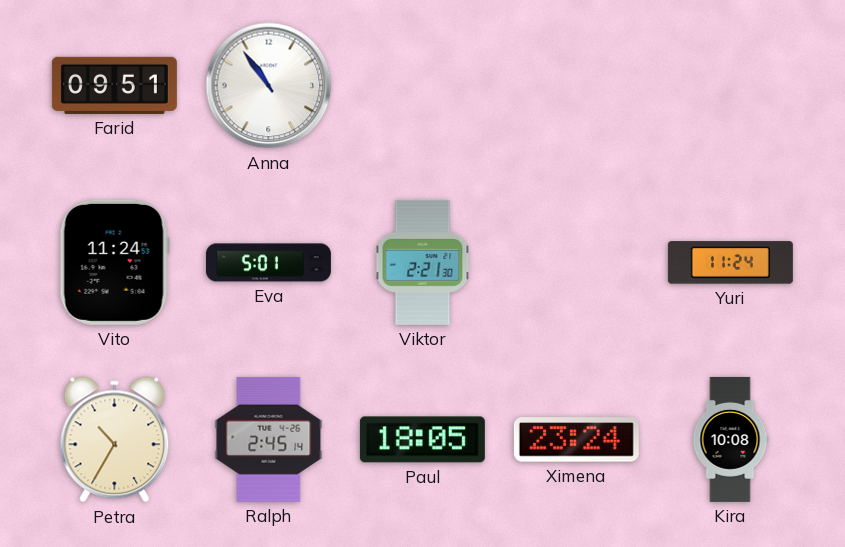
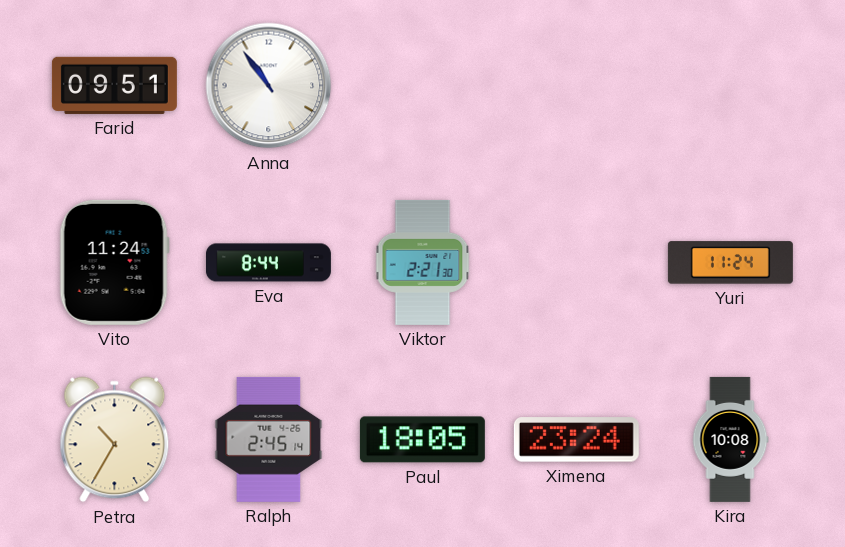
Eva: 5:01 -> 8:44
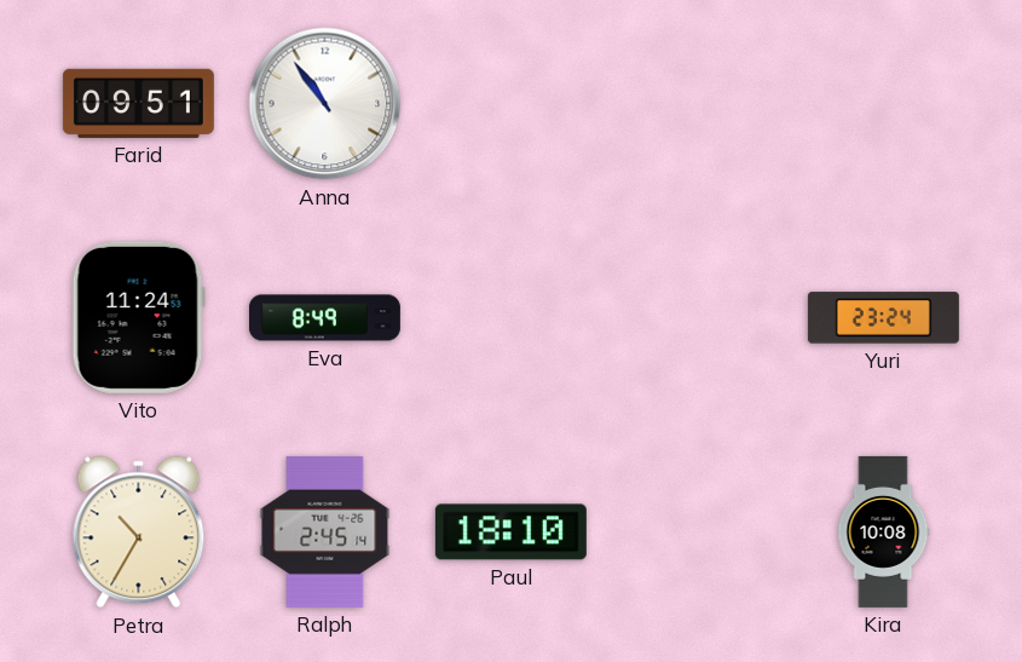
Eva: 8:44 -> 8:49
Viktor: 2:21 -> none
Yuri: 11:24 -> 23:24
Paul: 18:05 -> 18:10
Ximena: 23:24 -> none
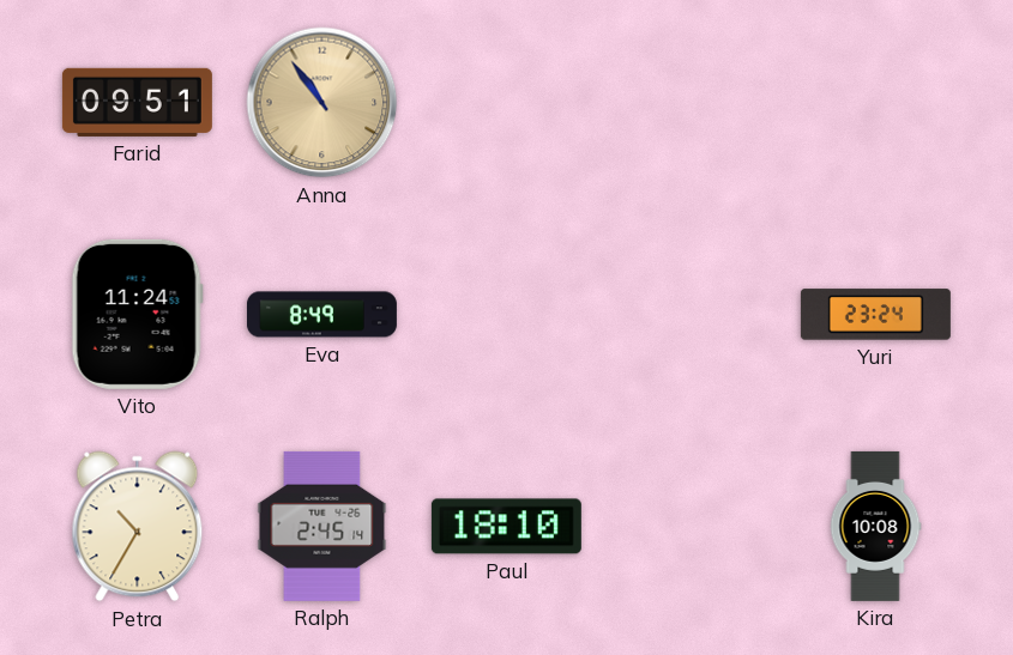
Anna dial: white -> champagne
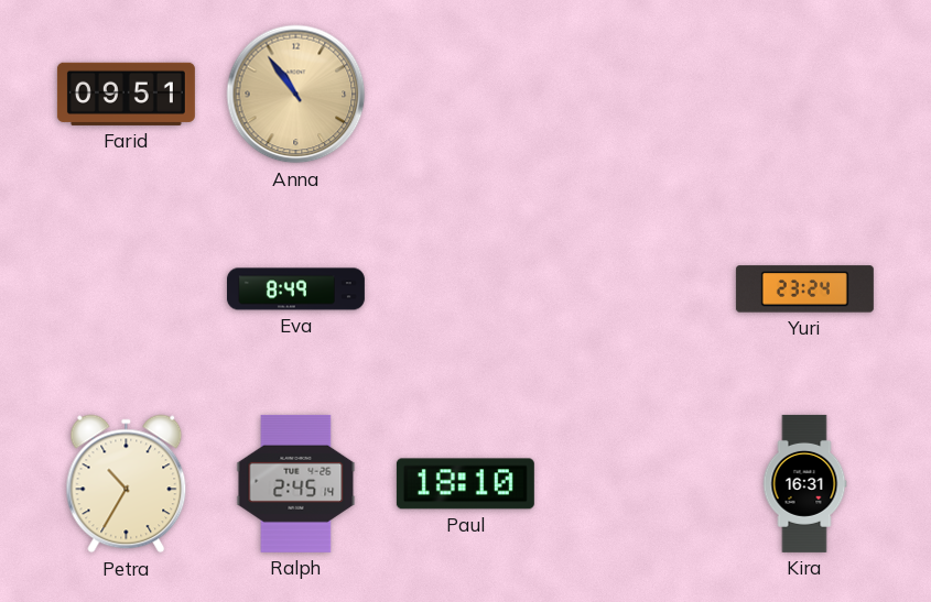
Vito: 11:24 -> none
Kira: 10:08 -> 16:31
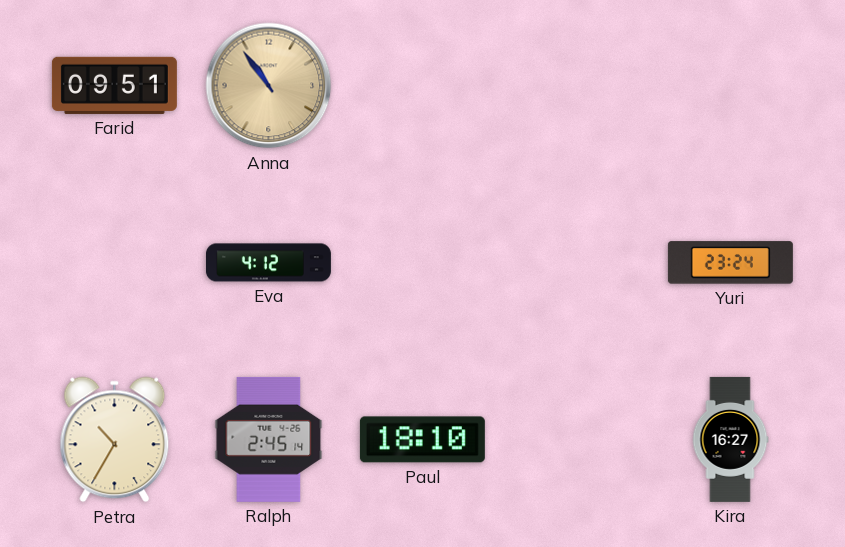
Eva: 8:49 -> 4:12
Kira: 16:31 -> 16:27
